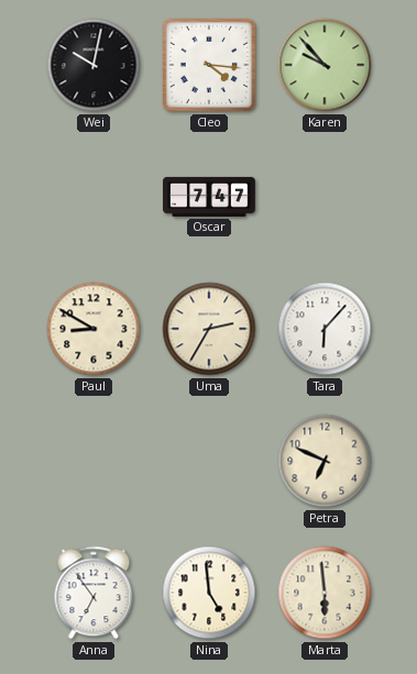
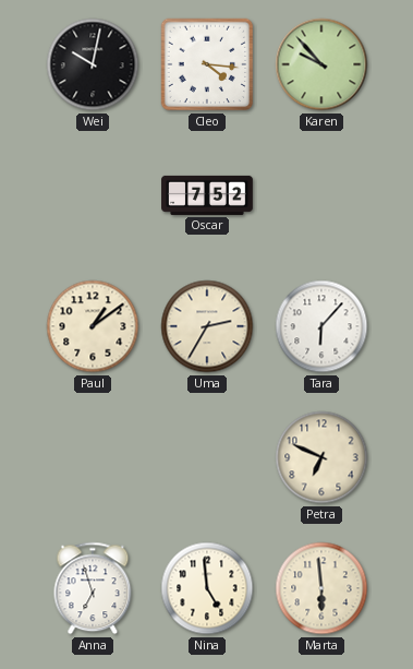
Oscar: 7:47 -> 7:52
Paul: 8:50 -> 1:09
Anna: 6:54 -> 6:57
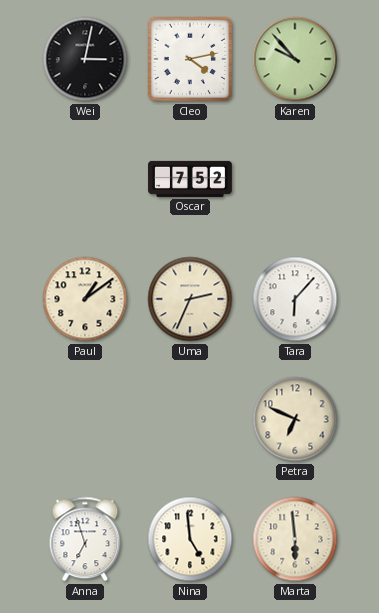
Wei: 10:02 -> 3:02
Cleo: 4:16 -> 4:13
Uma: 2:35 -> 2:34
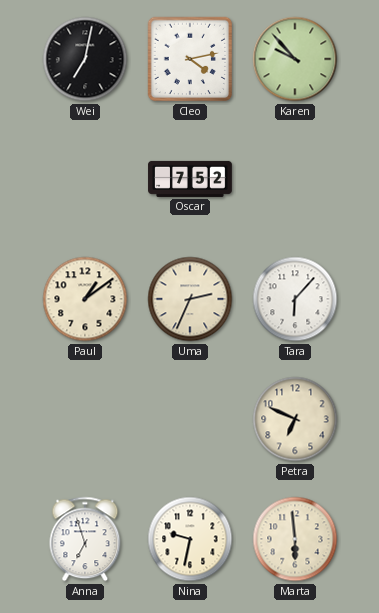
Wei: 3:02 -> 7:02
Nina: 4:59 -> 9:32
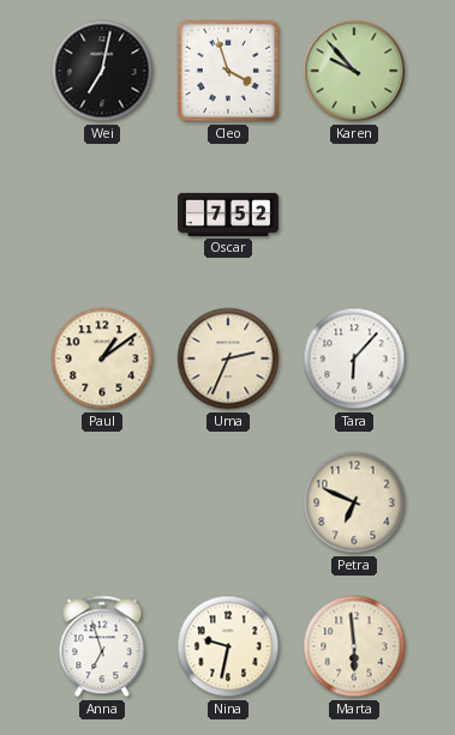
Cleo: 4:13 -> 3:57
